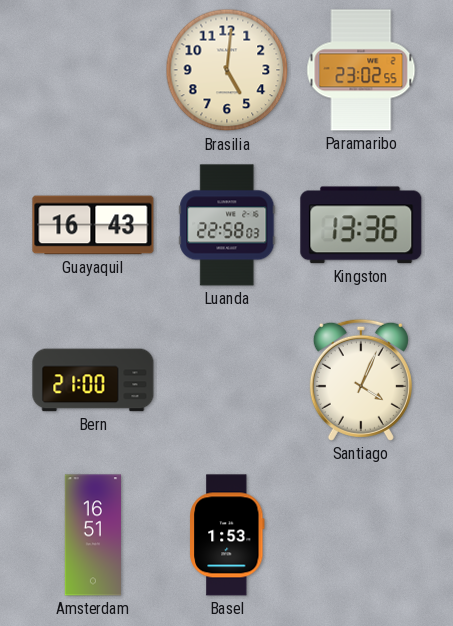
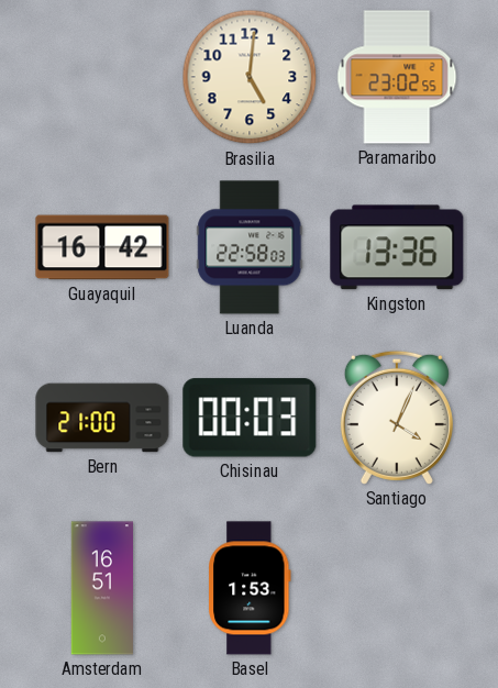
Guayaquil: 16:43 -> 16:42
Chisinau: none -> 00:03
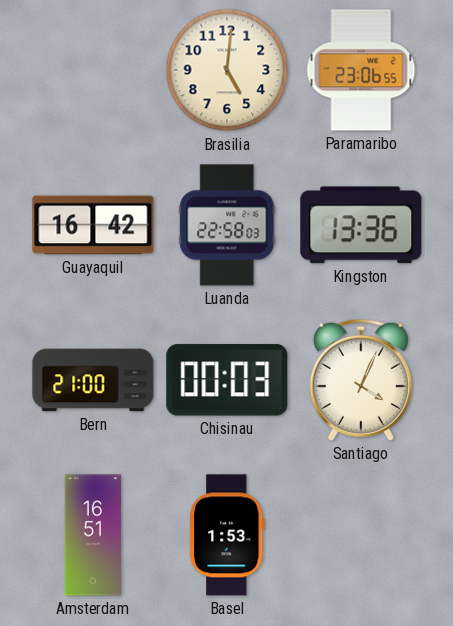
Paramaribo: 23:02 -> 23:06
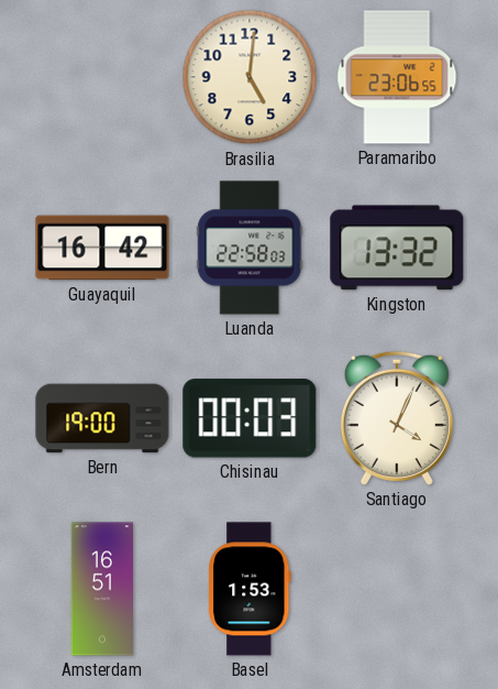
Kingston: 13:36 -> 13:32
Bern: 21:00 -> 19:00
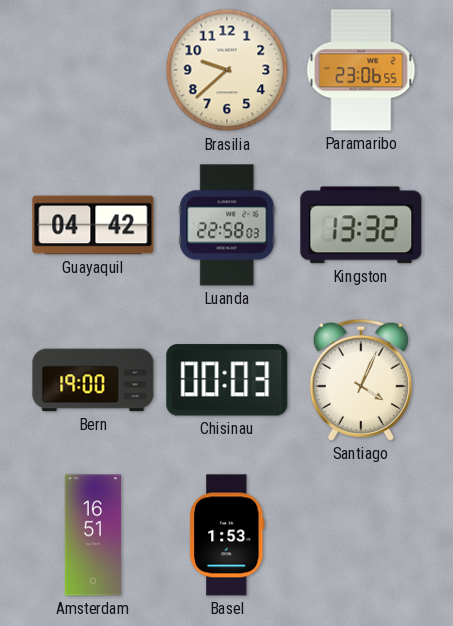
Brasilia: 5:01 -> 9:38
Guayaquil: 16:42 -> 04:42
